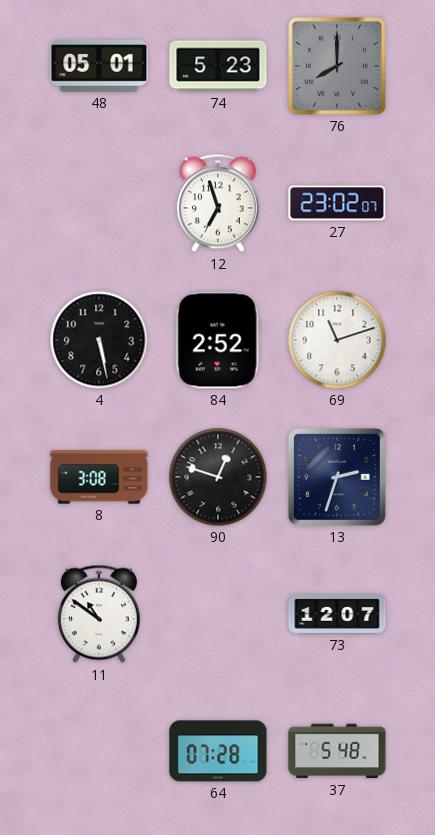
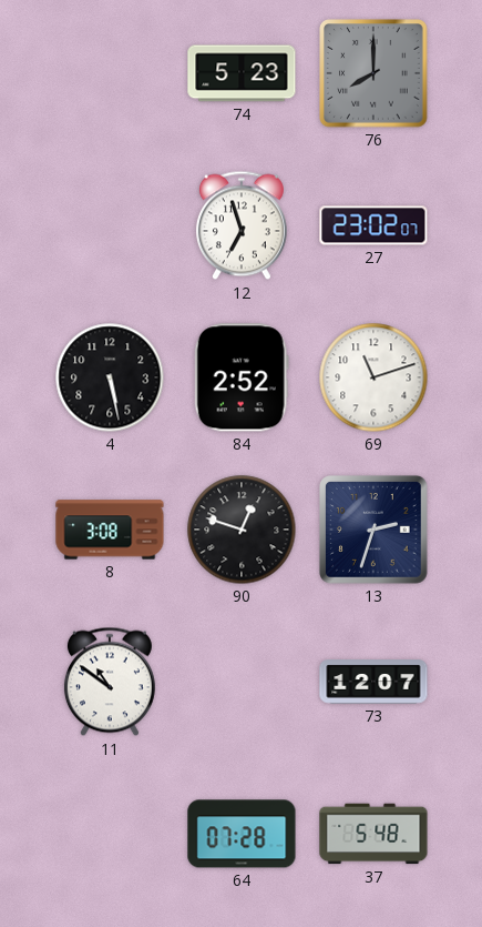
48: 05:01 -> none
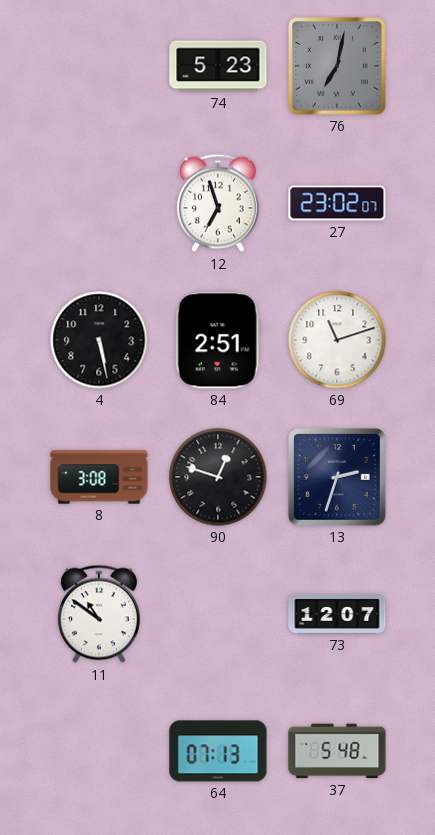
76: 8:00 -> 7:02
84: 2:52 -> 2:51
64: 07:28 -> 07:13
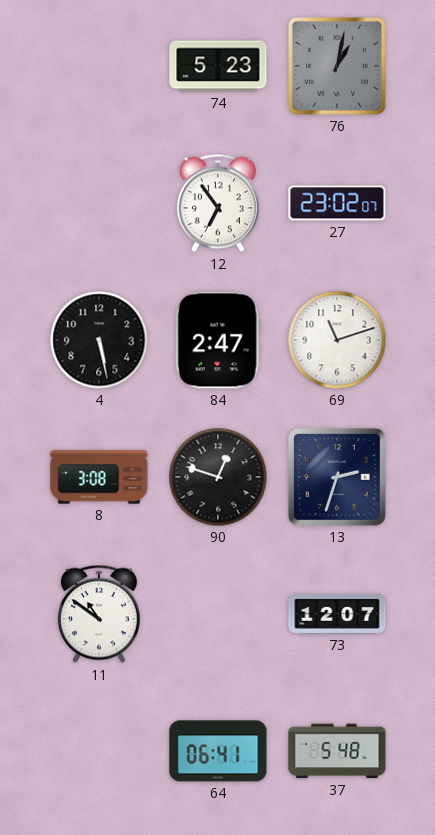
76: 7:02 -> 1:02
12: 6:57 -> 6:54
84: 2:51 -> 2:47
64: 07:13 -> 06:41
